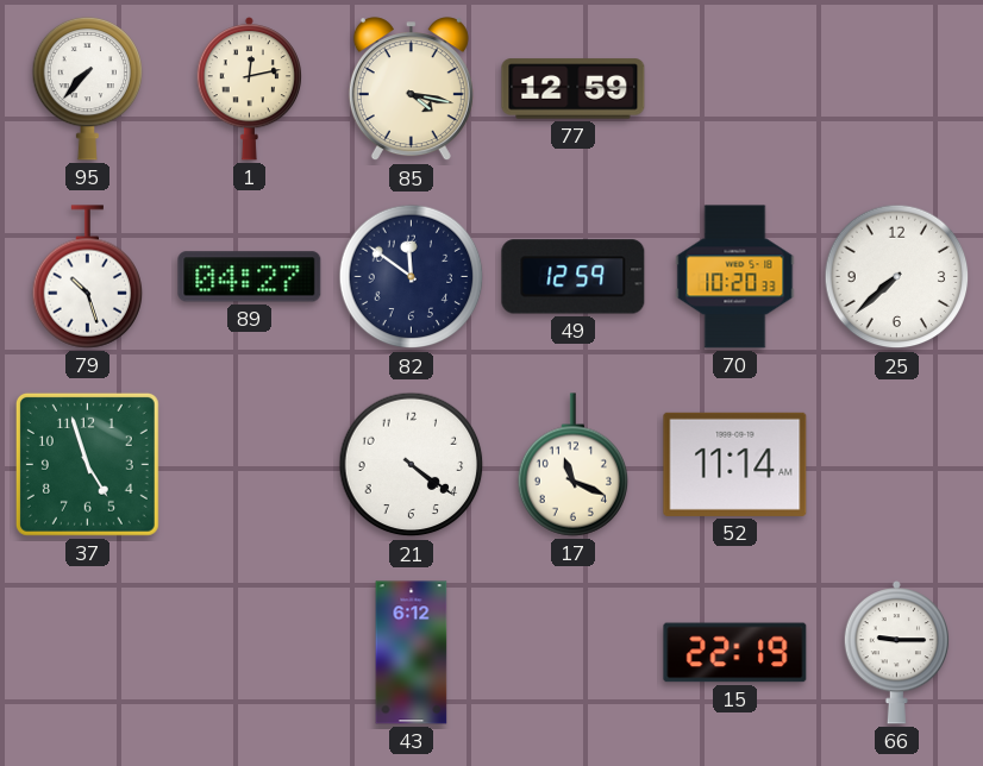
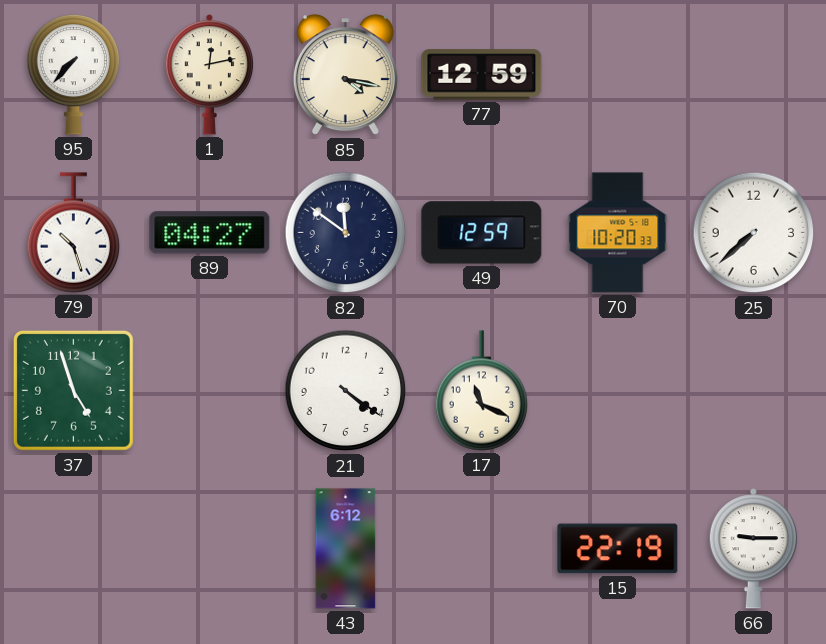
52: 11:14 -> none
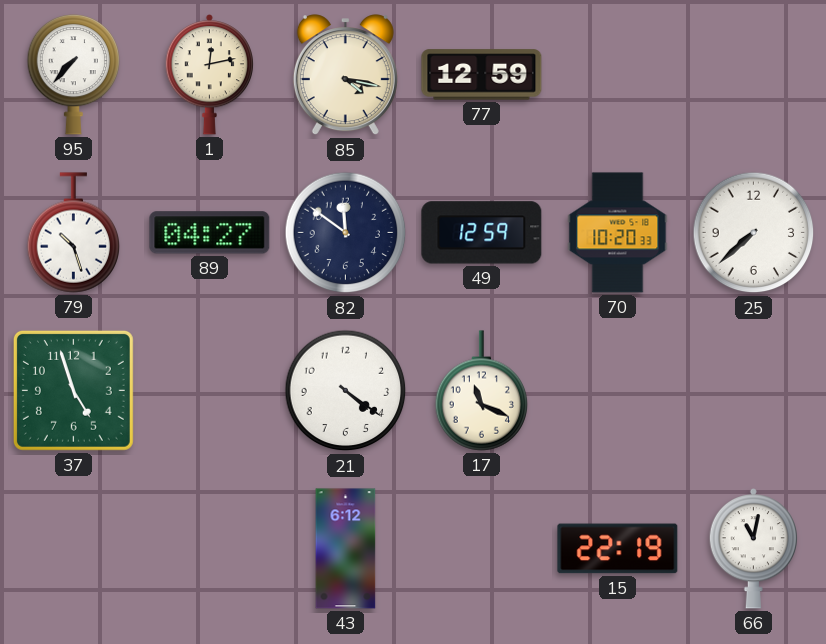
66: 9:15 -> 11:02
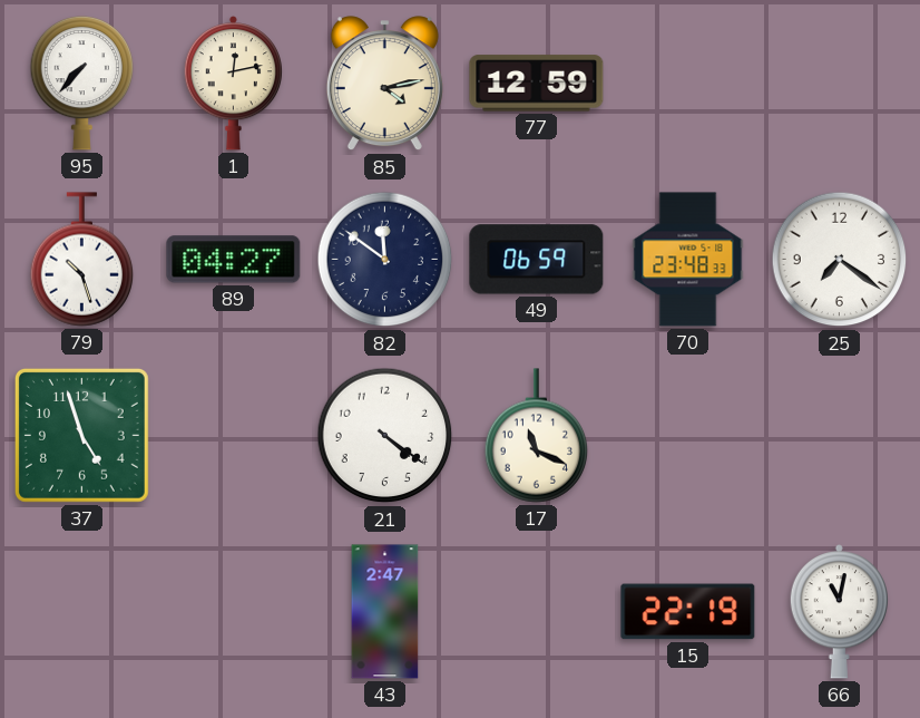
85: 4:17 -> 4:13
49: 12:59 -> 06:59
70: 10:20 -> 23:48
25: 7:38 -> 7:21
43: 6:12 -> 2:47
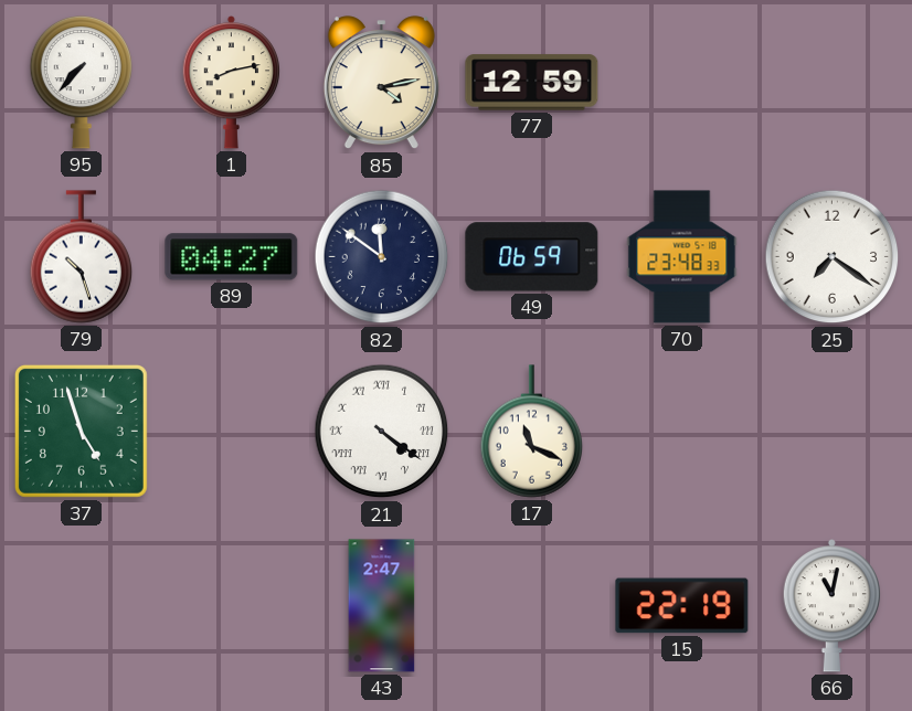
1: 12:13 -> 8:13
21 numerals: Arabic -> Roman
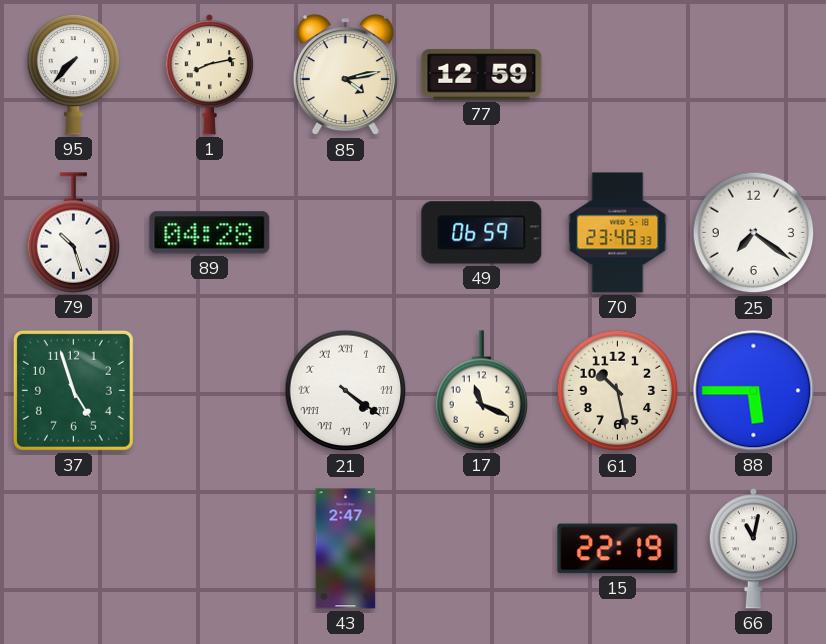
89: 04:27 -> 04:28
82: 11:51 -> none
61: none -> 10:28
88: none -> 5:45
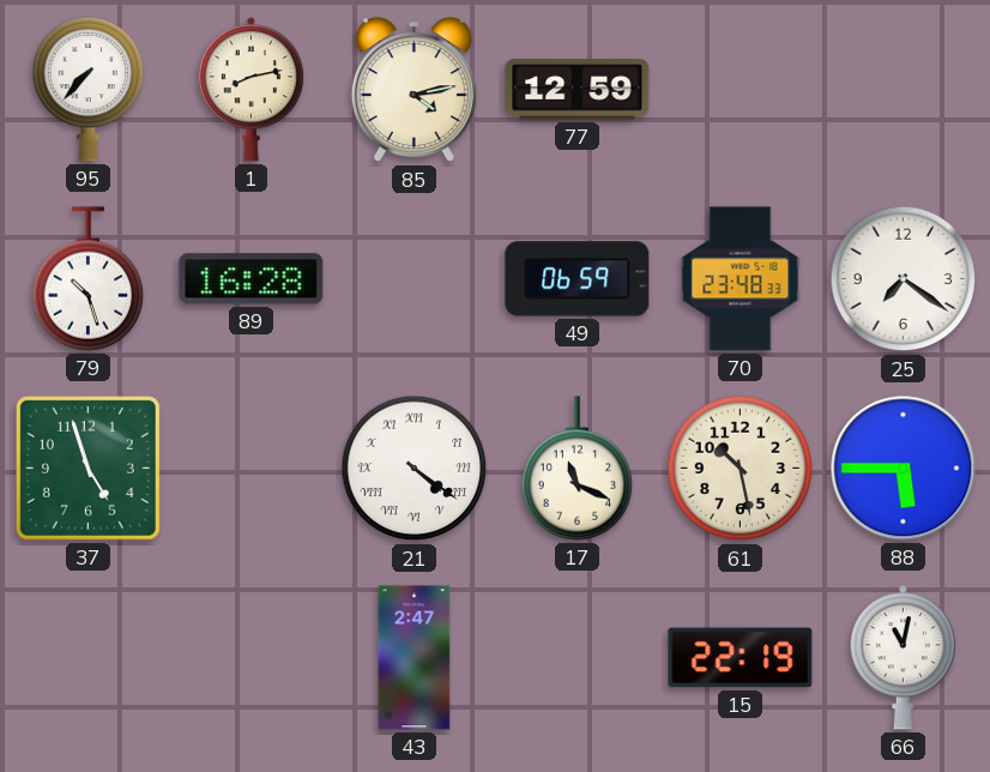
89: 04:28 -> 16:28
